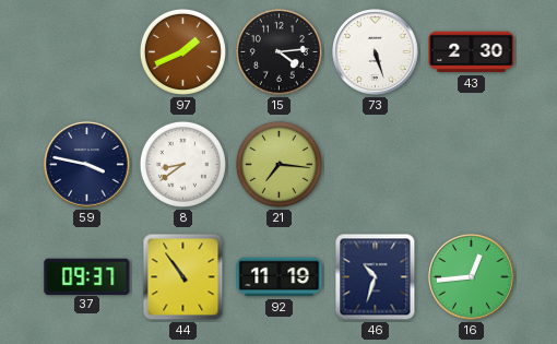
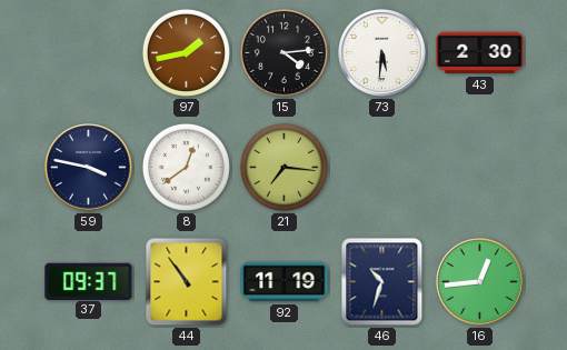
97: 1:41 -> 1:43
73: 5:27 -> 5:31
8: 8:39 -> 12:39
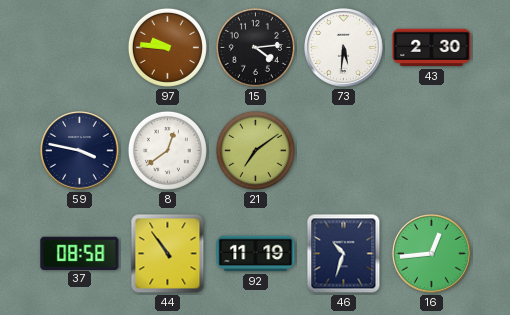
97: 1:43 -> 9:46
21: 7:16 -> 7:09
37: 09:37 -> 08:58
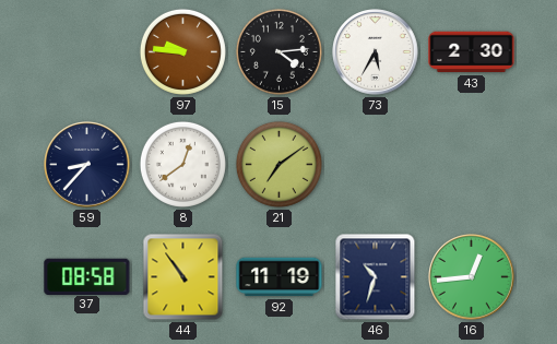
73: 5:31 -> 5:35
59: 3:47 -> 8:37
